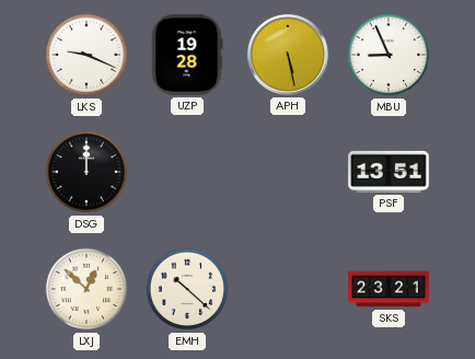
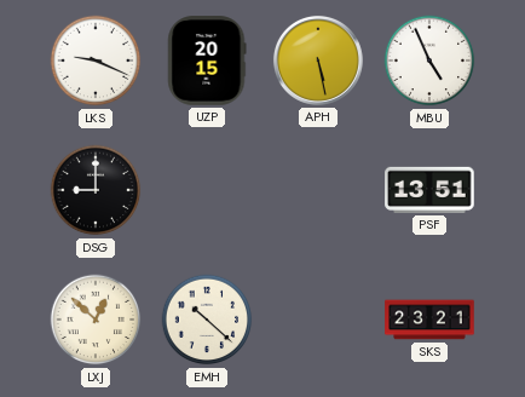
UZP: 19:28 -> 20:15
MBU: 8:56 -> 4:56
DSG: 12:00 -> 9:00
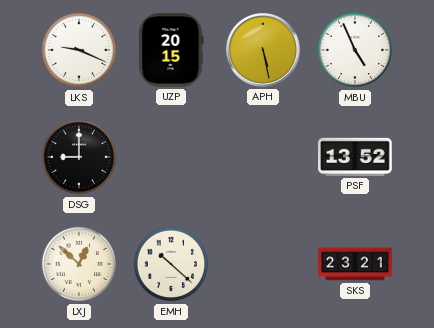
PSF: 13:51 -> 13:52
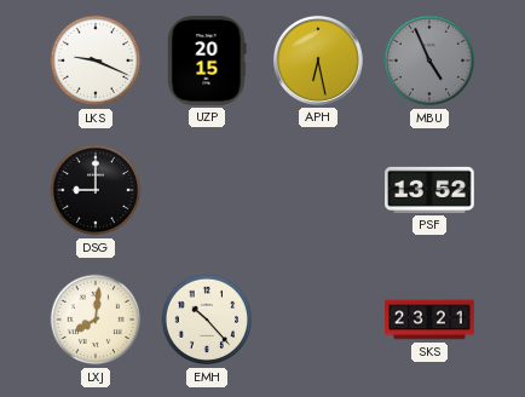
APH: 5:28 -> 6:28
MBU dial: white -> grey
LXJ: 12:52 -> 8:01
EMH: 10:22 -> 10:23
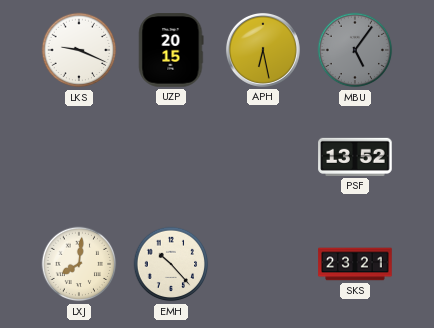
MBU: 4:56 -> 5:06
DSG: 9:00 -> none
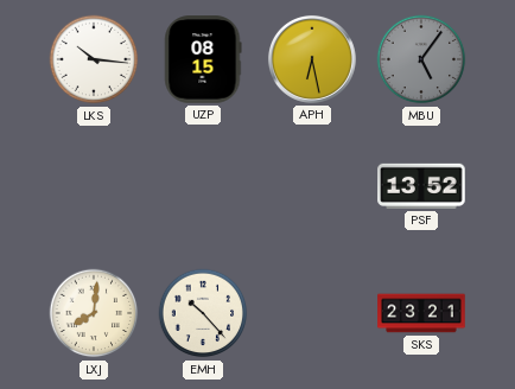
LKS: 9:19 -> 10:16
UZP: 20:15 -> 08:15
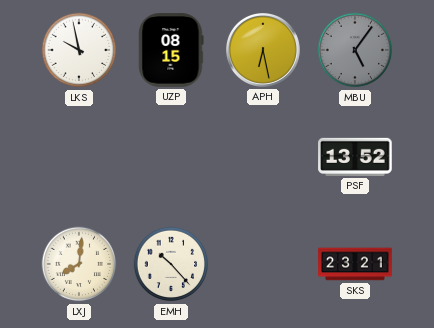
LKS: 10:16 -> 9:58
